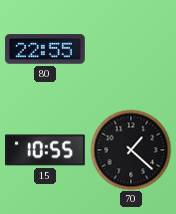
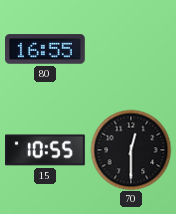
80: 22:55 -> 16:55
70: 1:22 -> 12:30
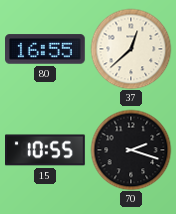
37: none -> 12:38
70: 12:30 -> 2:18
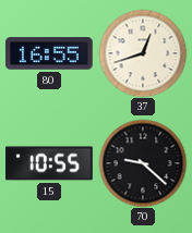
37: 12:38 -> 12:42
70: 2:18 -> 9:22
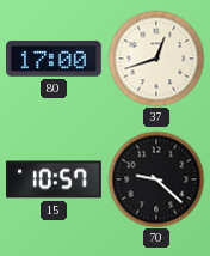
80: 16:55 -> 17:00
15: 10:55 -> 10:57
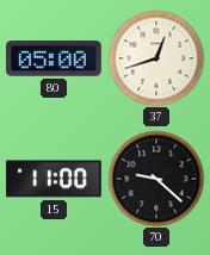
80: 17:00 -> 05:00
15: 10:57 -> 11:00
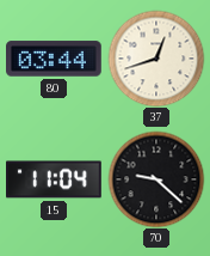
80: 05:00 -> 03:44
15: 11:00 -> 11:04
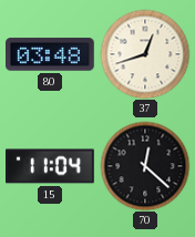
80: 03:44 -> 03:48
70: 9:22 -> 12:22
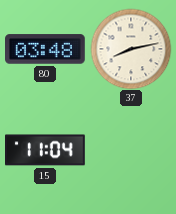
37: 12:42 -> 8:13
70: 12:22 -> none
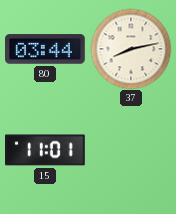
80: 03:48 -> 03:44
15: 11:04 -> 11:01
